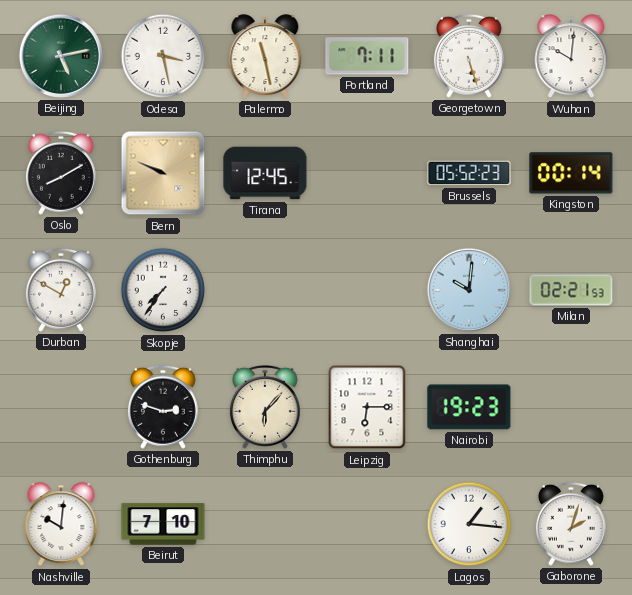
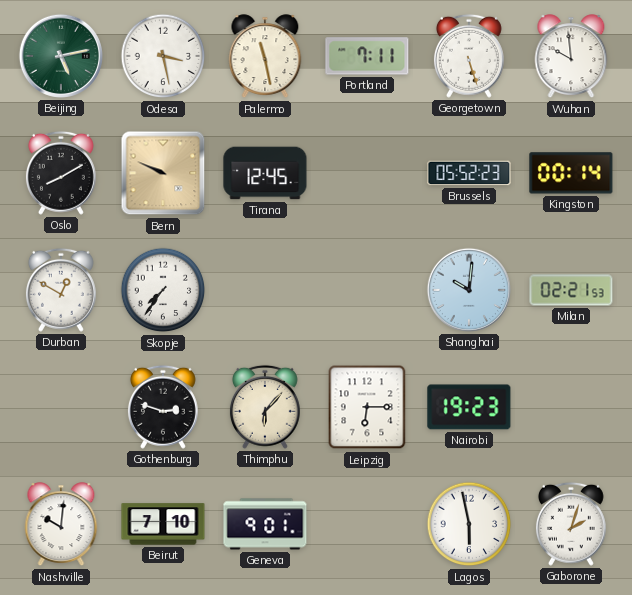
Wuhan: 10:01 -> 9:59
Geneva: none -> 9:01
Lagos: 1:16 -> 5:58
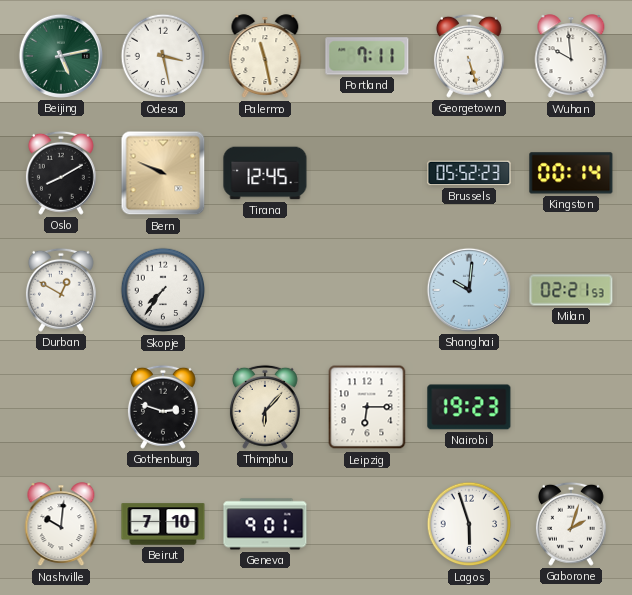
Lagos: 5:58 -> 5:57
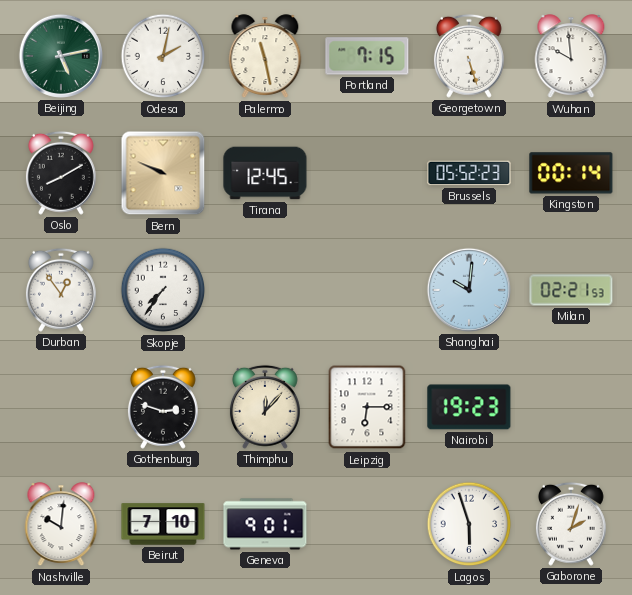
Odesa: 3:28 -> 2:02
Portland: 7:11 -> 7:15
Durban: 12:50 -> 12:54
Thimphu: 6:07 -> 12:07
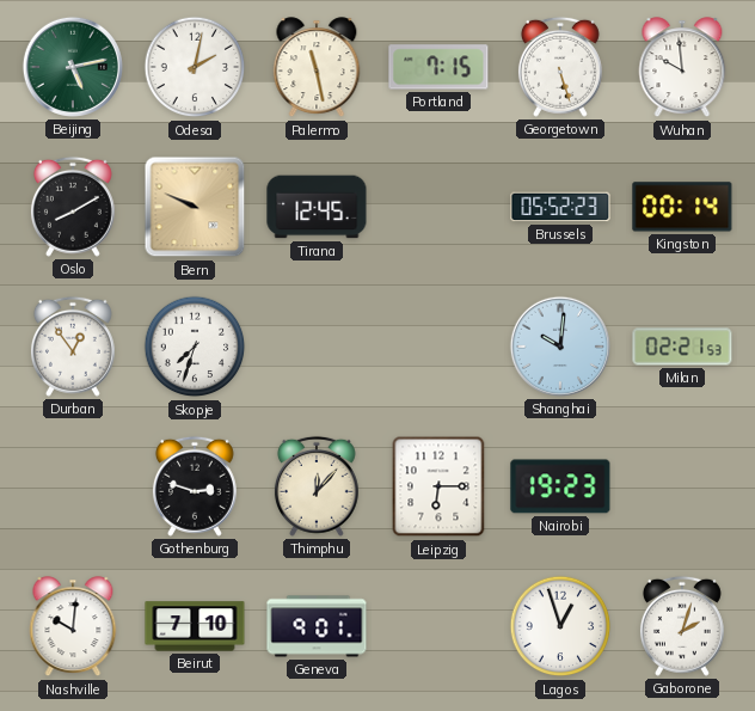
Skopje: 7:36 -> 7:33
Lagos: 5:57 -> 12:57
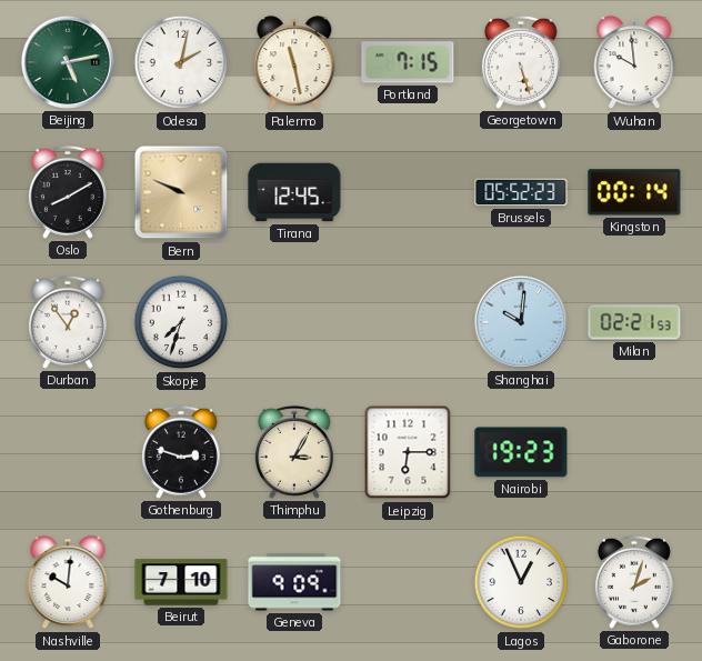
Thimphu: 12:07 -> 3:05
Geneva: 9:01 -> 9:09
Lagos: 12:57 -> 12:56
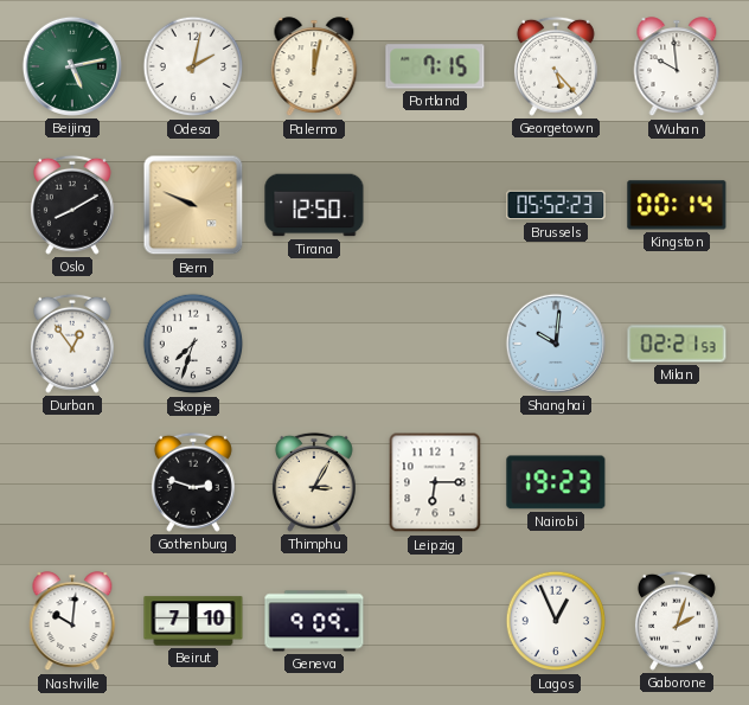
Palermo: 11:28 -> 12:02
Georgetown: 5:27 -> 5:23
Tirana: 12:45 -> 12:50
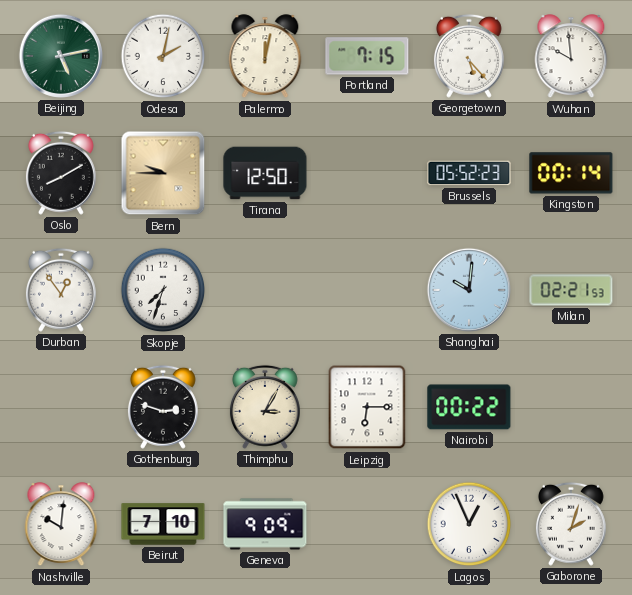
Bern: 9:49 -> 9:45
Nairobi: 19:23 -> 00:22
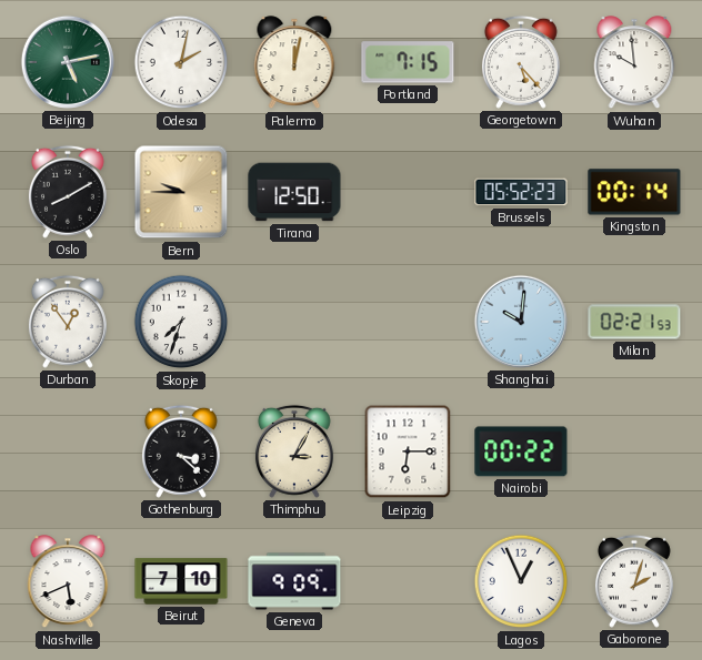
Gothenburg: 2:48 -> 3:22
Nashville: 10:01 -> 5:41
